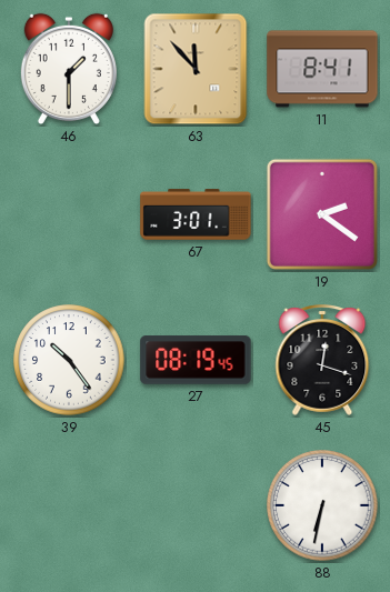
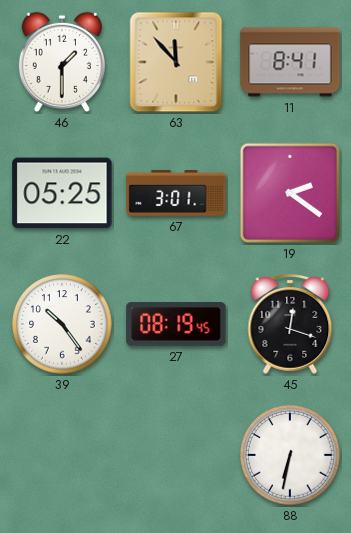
22: none -> 05:25
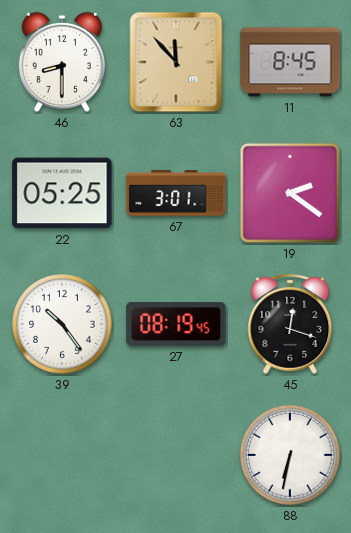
46: 1:30 -> 8:30
11: 8:41 -> 8:45
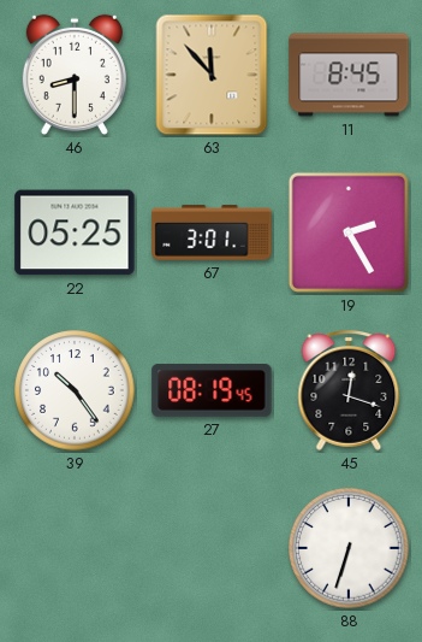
19: 2:21 -> 2:25
88: 6:32 -> 6:33
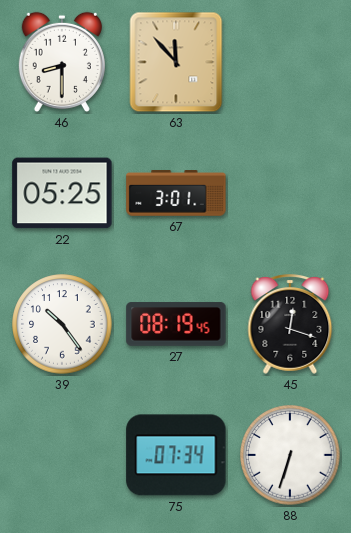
11: 8:45 -> none
19: 2:25 -> none
75: none -> 07:34
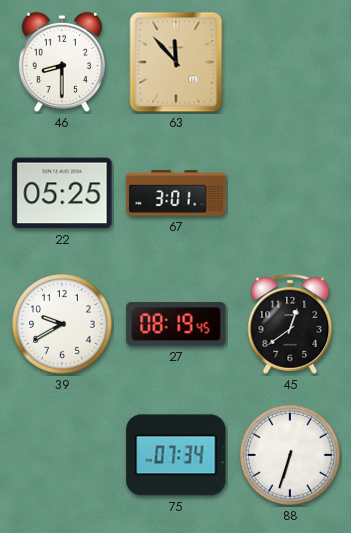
39: 10:24 -> 9:40
45: 12:18 -> 12:39
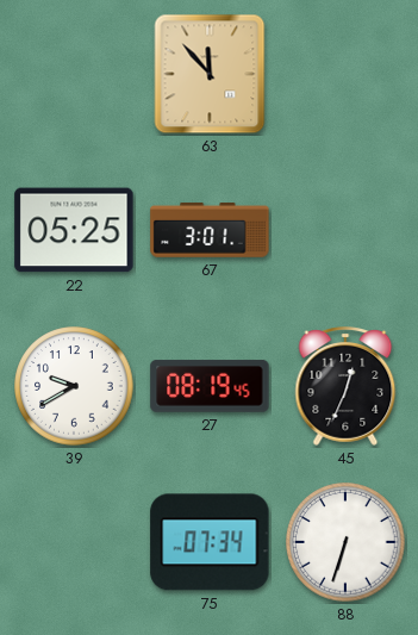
46: 8:30 -> none
45: 12:39 -> 12:34
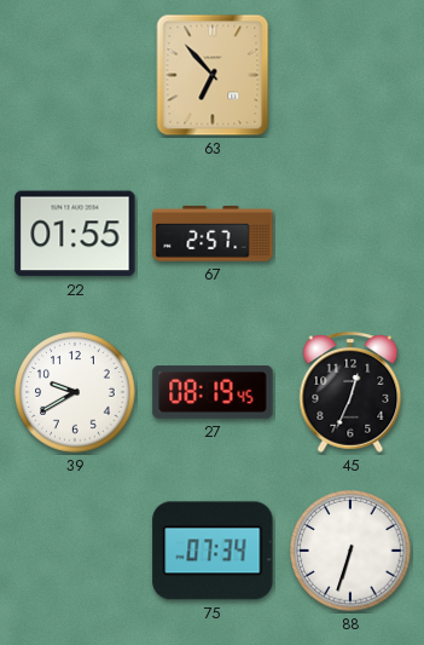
63: 11:53 -> 6:53
22: 05:25 -> 01:55
67: 3:01 -> 2:57
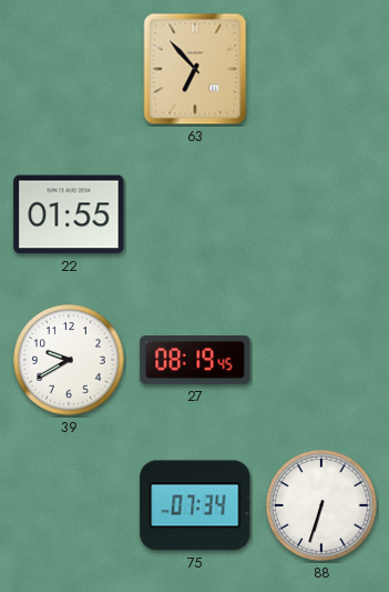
67: 2:57 -> none
45: 12:34 -> none
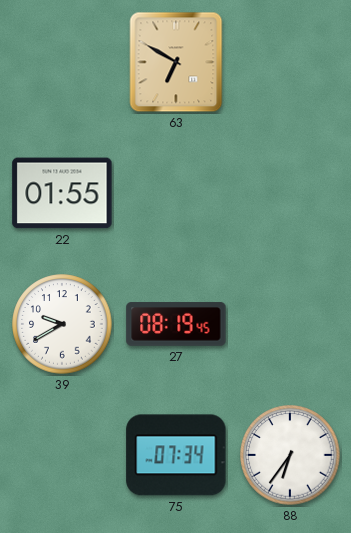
63: 6:53 -> 6:50
88: 6:33 -> 6:36
